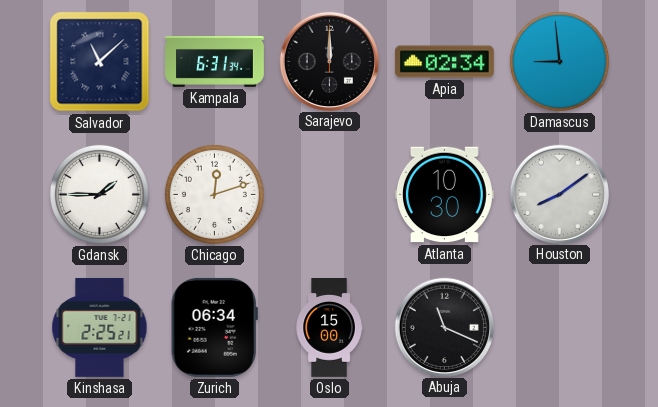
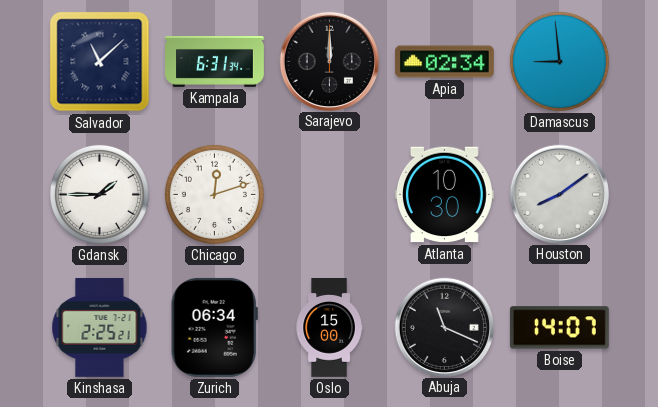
Boise: none -> 14:07
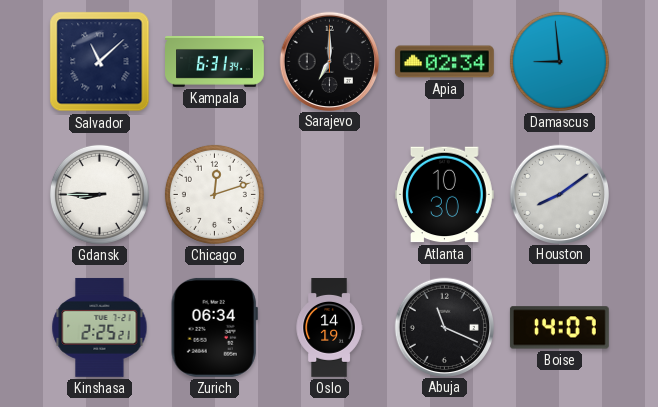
Sarajevo: 12:00 -> 7:00
Gdansk: 1:45 -> 8:45
Oslo: 15:00 -> 14:19
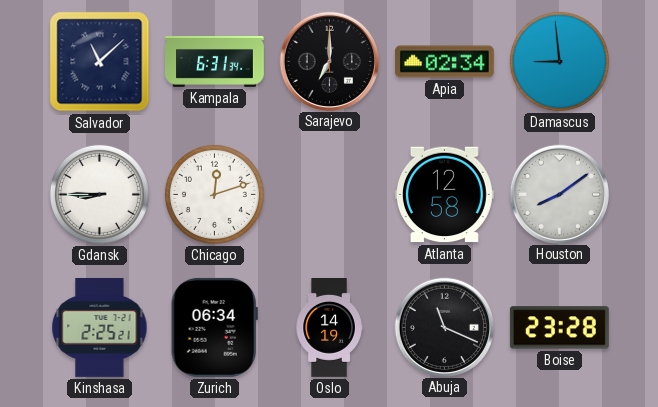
Atlanta: 10:30 -> 12:58
Boise: 14:07 -> 23:28
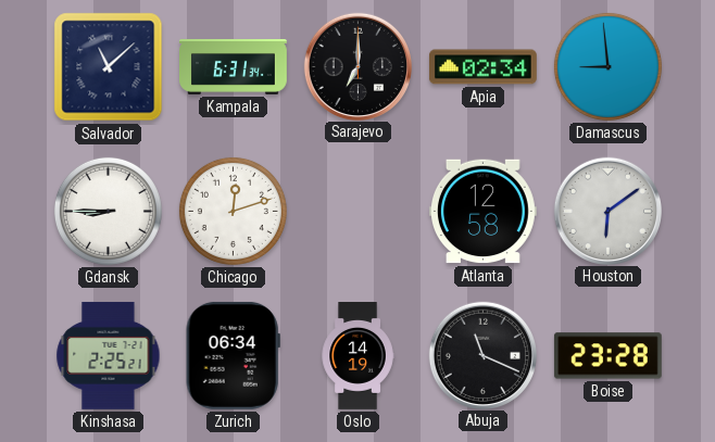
Houston: 8:09 -> 6:09
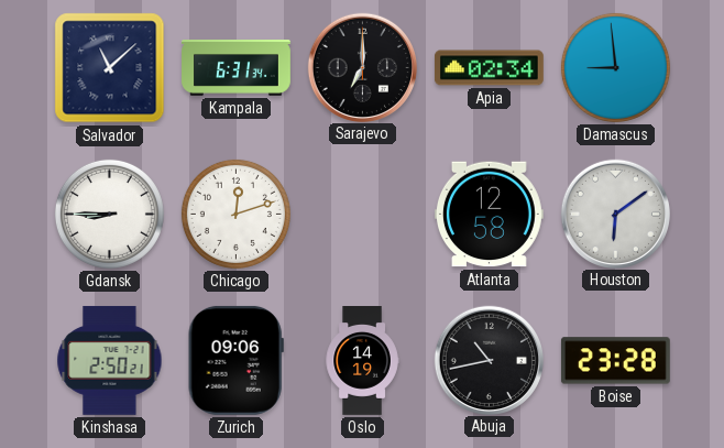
Kinshasa: 2:25 -> 2:50
Zurich: 06:34 -> 09:06
Abuja: 11:19 -> 10:43
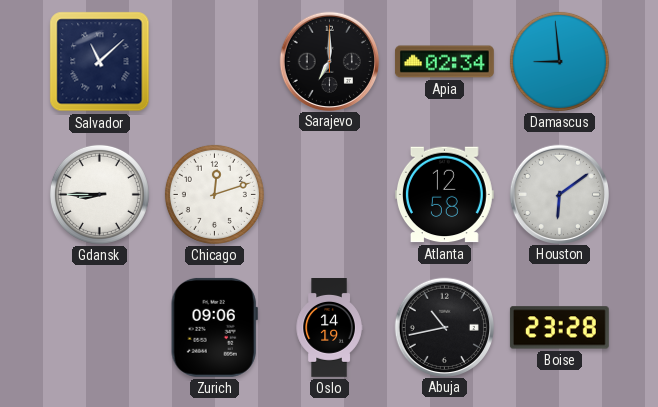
Kampala: 6:31 -> none
Kinshasa: 2:50 -> none
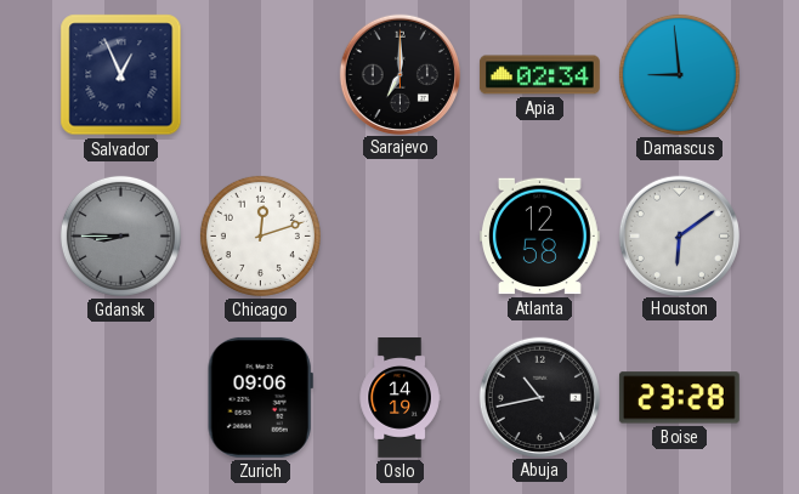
Salvador: 11:08 -> 12:56
Gdansk dial: white -> grey
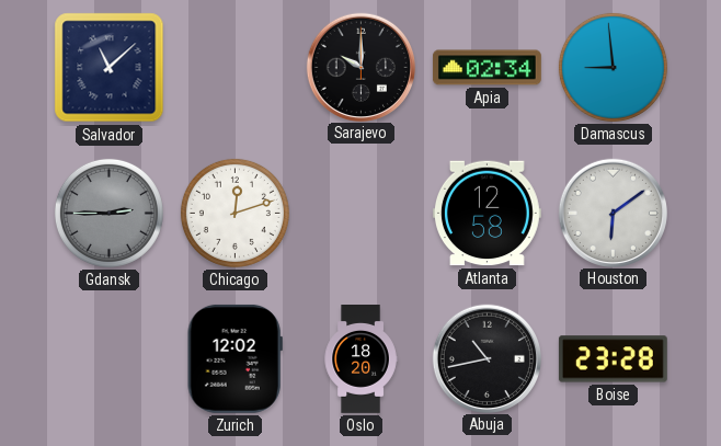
Salvador: 12:56 -> 11:08
Sarajevo: 7:00 -> 10:00
Gdansk: 8:45 -> 2:45
Zurich: 09:06 -> 12:02
Oslo: 14:19 -> 18:20
